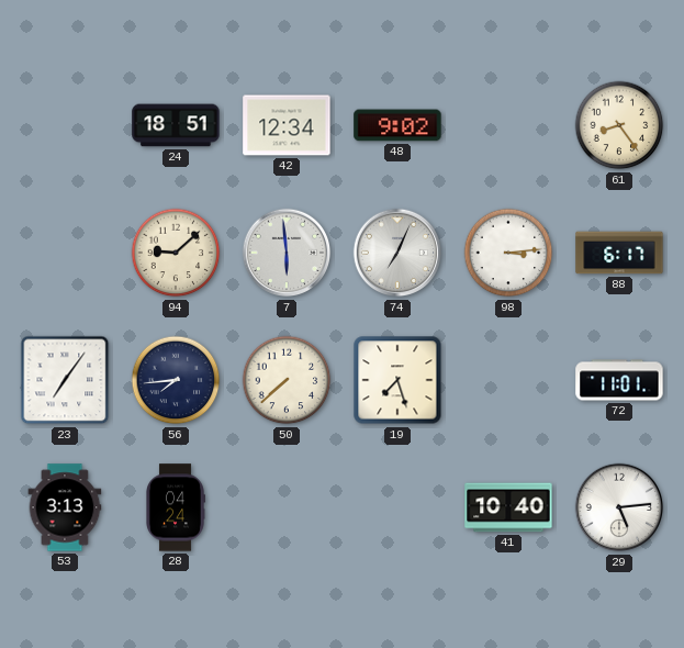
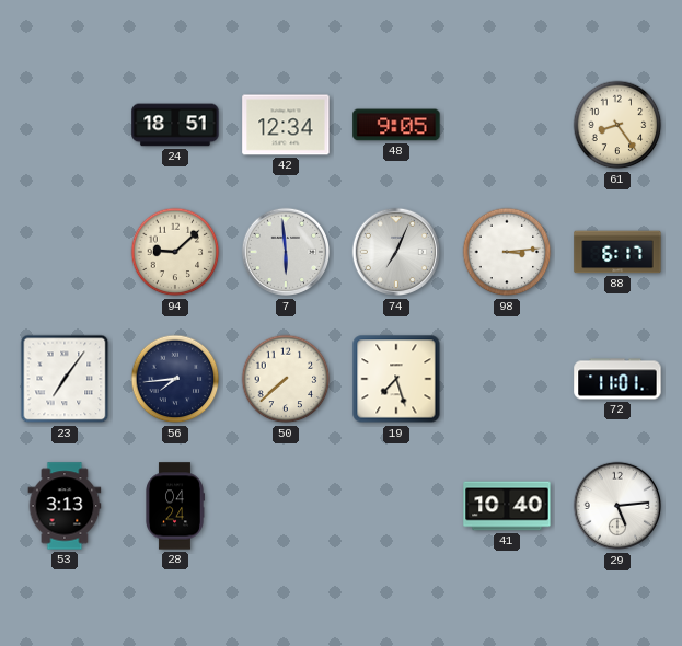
48: 9:02 -> 9:05
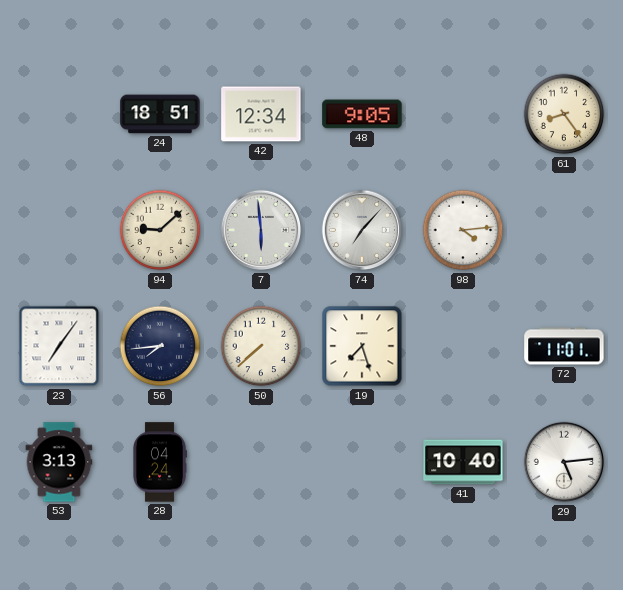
74: 7:04 -> 7:07
98: 3:14 -> 4:14
88: 6:17 -> none
